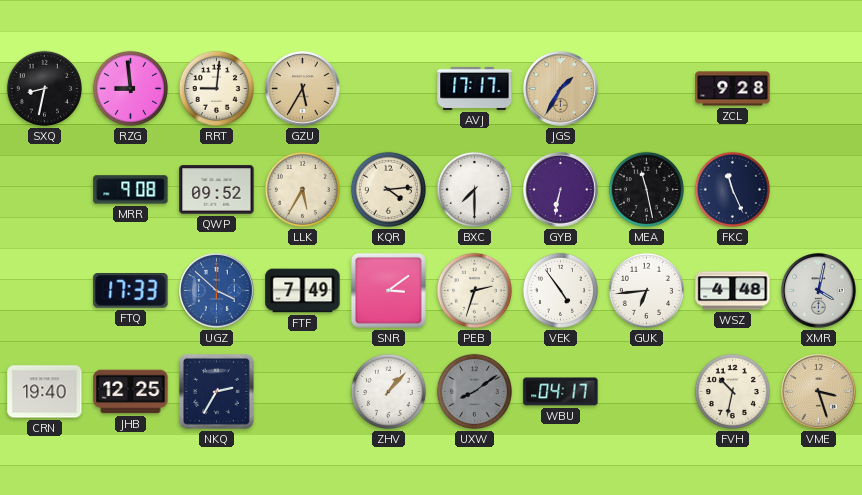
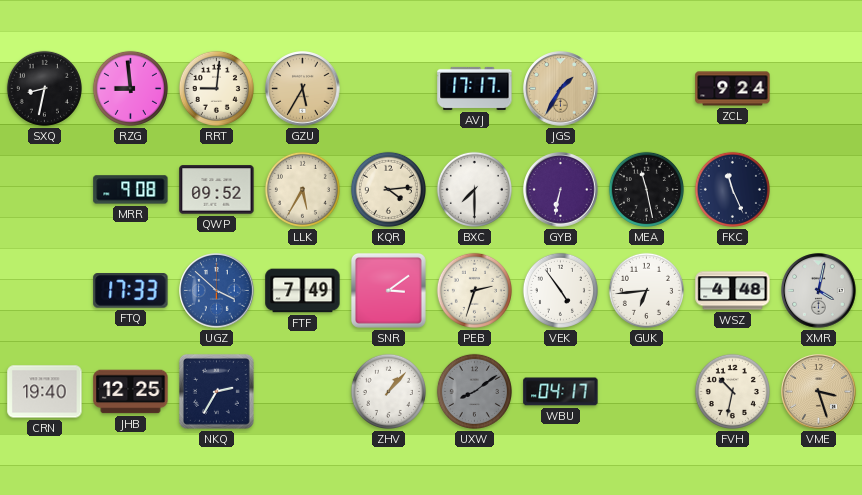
ZCL: 9:28 -> 9:24
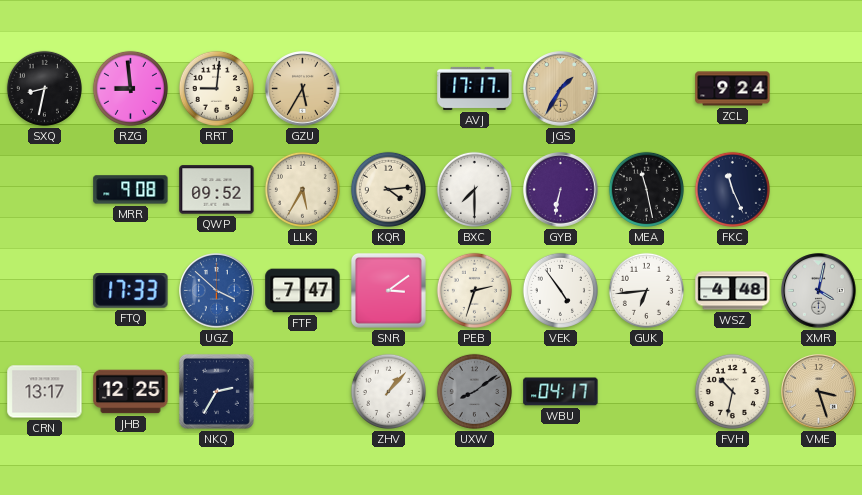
FTF: 7:49 -> 7:47
CRN: 19:40 -> 13:17
